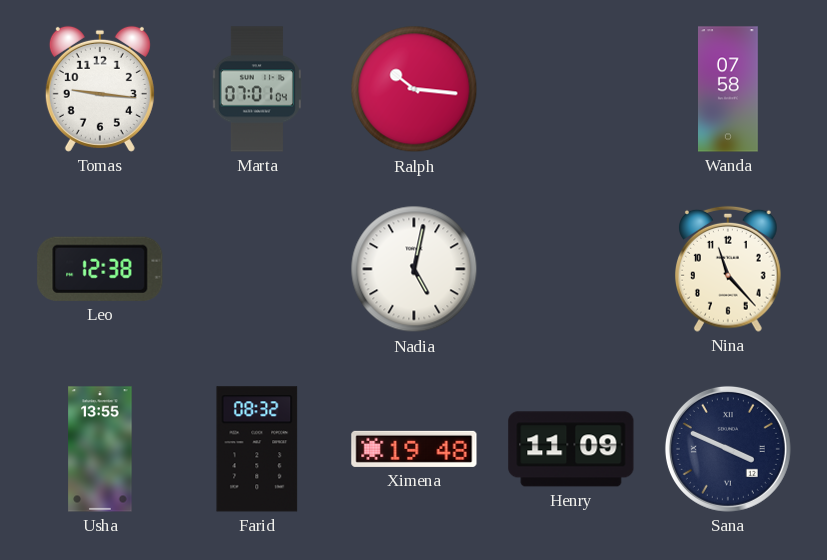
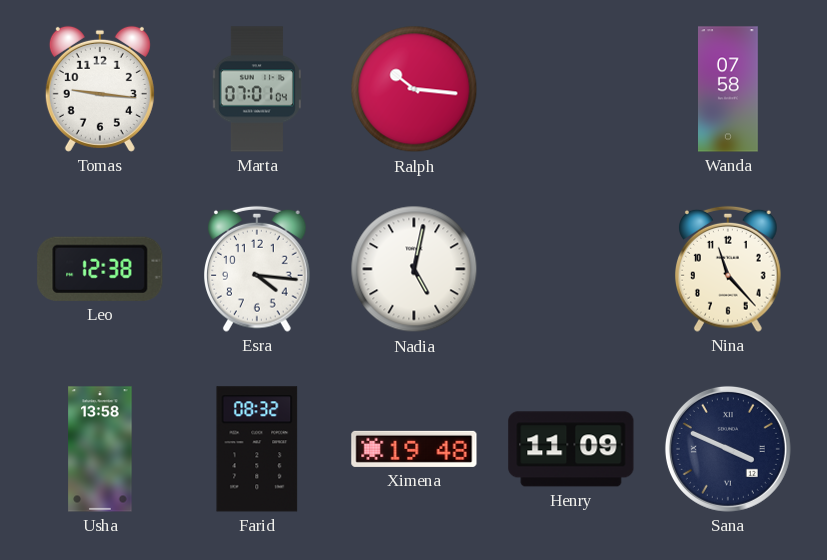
Esra: none -> 4:16
Usha: 13:55 -> 13:58
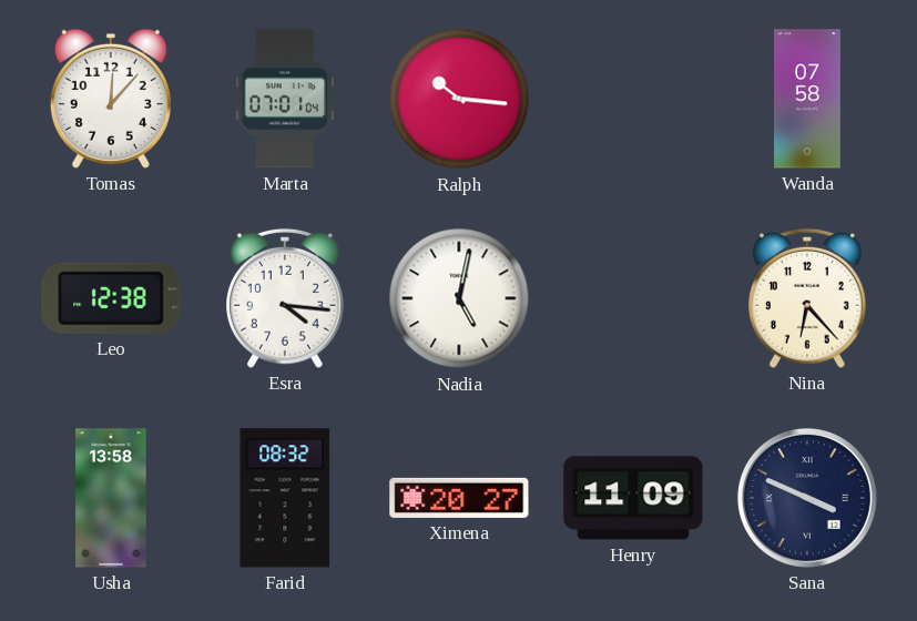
Tomas: 9:16 -> 12:07
Nina: 11:23 -> 6:23
Ximena: 19:48 -> 20:27
